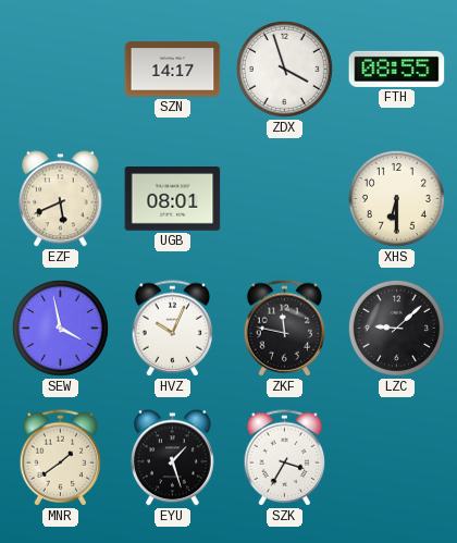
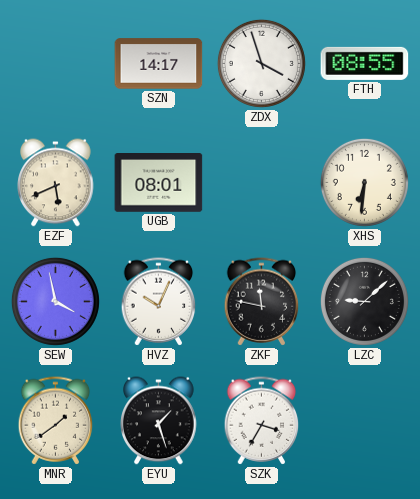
XHS: 6:30 -> 6:31
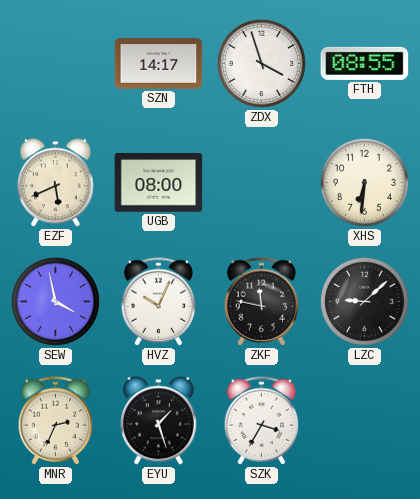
UGB: 08:01 -> 08:00
MNR: 1:39 -> 2:34
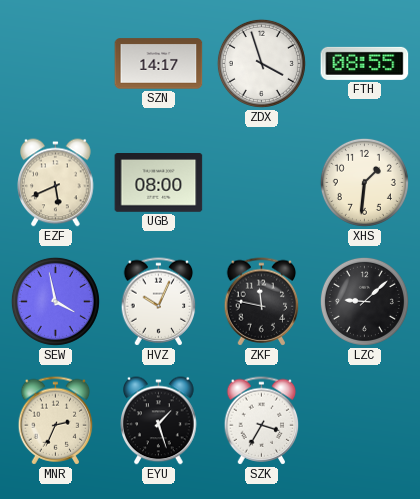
XHS: 6:31 -> 1:31
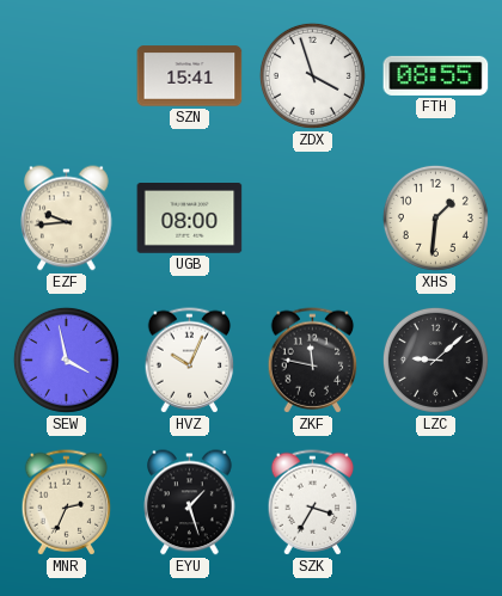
SZN: 14:17 -> 15:41
EZF: 5:41 -> 9:44
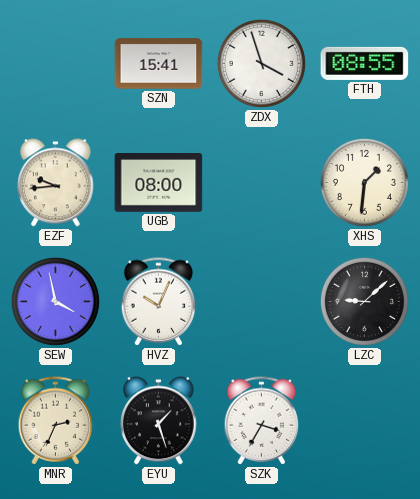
ZKF: 11:47 -> none
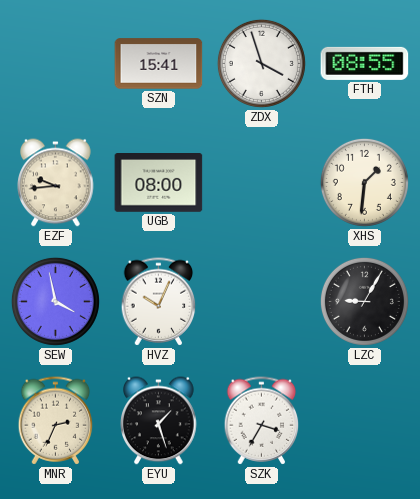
LZC: 9:08 -> 9:05
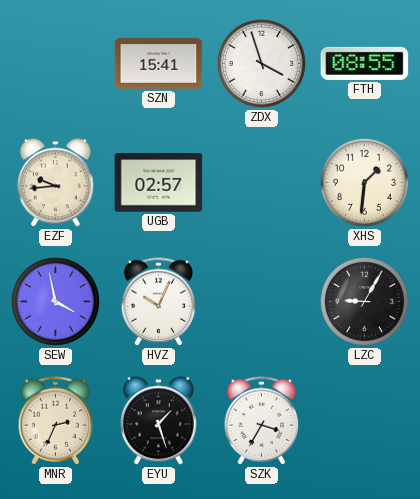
UGB: 08:00 -> 02:57
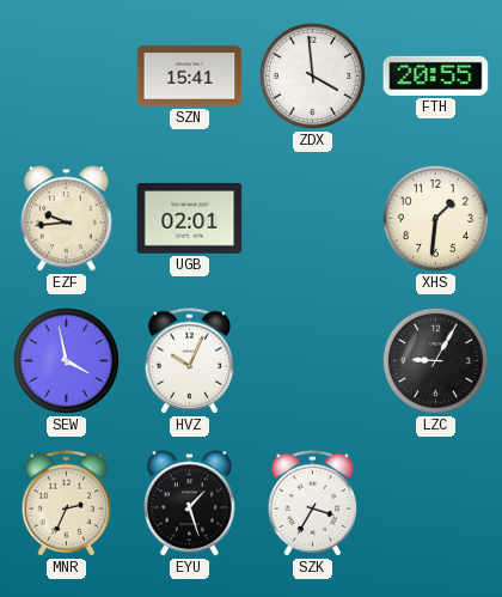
ZDX: 3:57 -> 3:59
FTH: 08:55 -> 20:55
UGB: 02:57 -> 02:01
